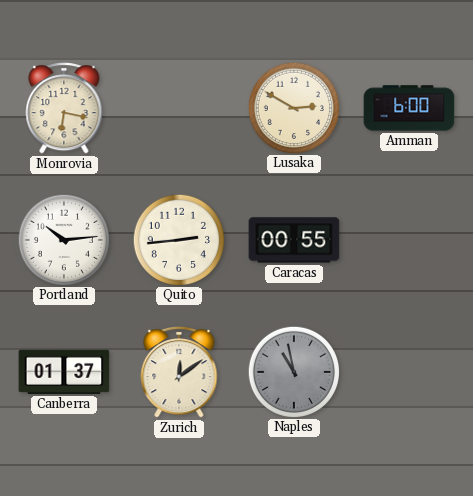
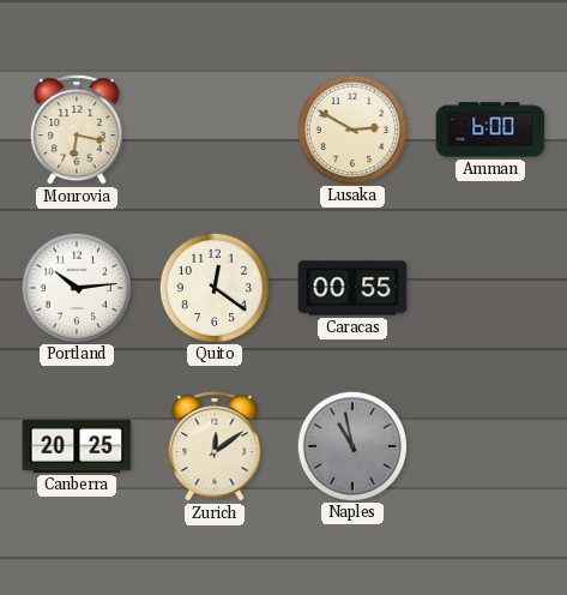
Quito: 2:44 -> 12:21
Canberra: 01:37 -> 20:25
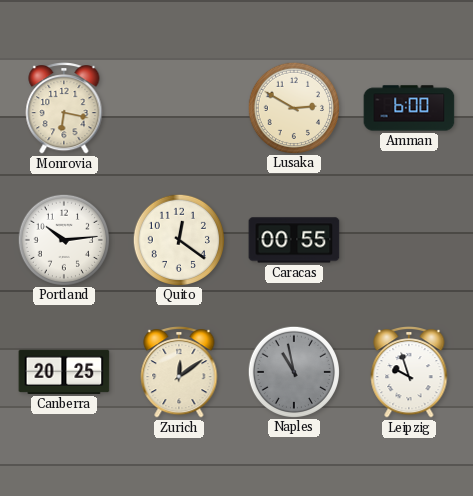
Leipzig: none -> 9:57
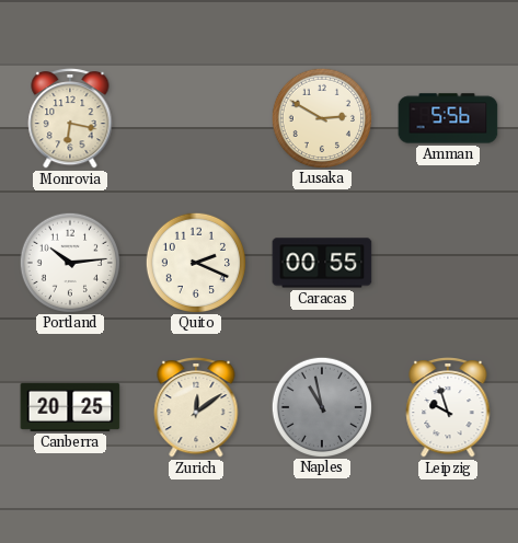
Amman: 6:00 -> 5:56
Quito: 12:21 -> 2:19
